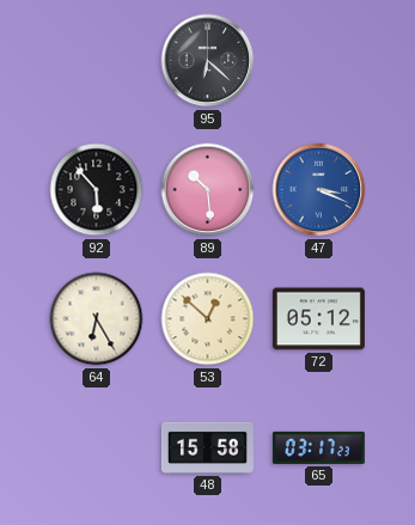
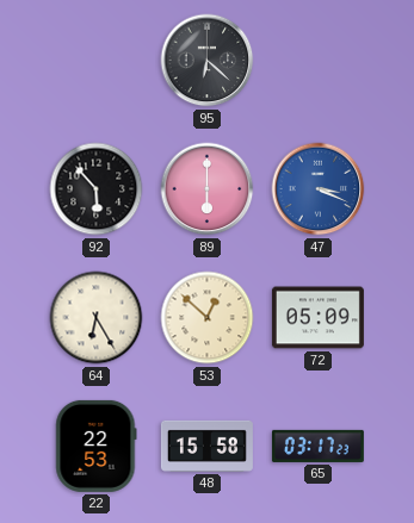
89: 10:29 -> 6:00
72: 05:12 -> 05:09
22: none -> 22:53
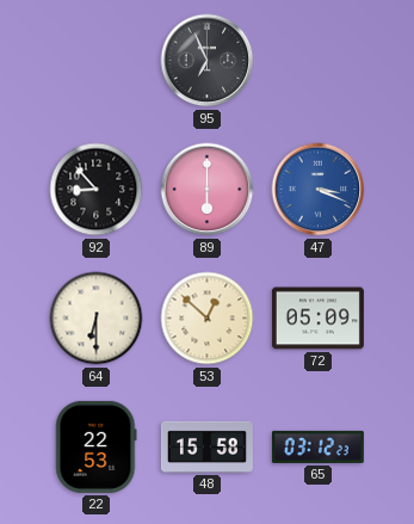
95: 6:22 -> 6:56
92: 5:53 -> 8:53
64: 6:25 -> 6:30
65: 03:17 -> 03:12
